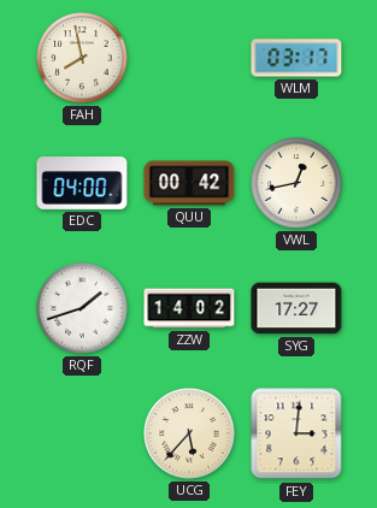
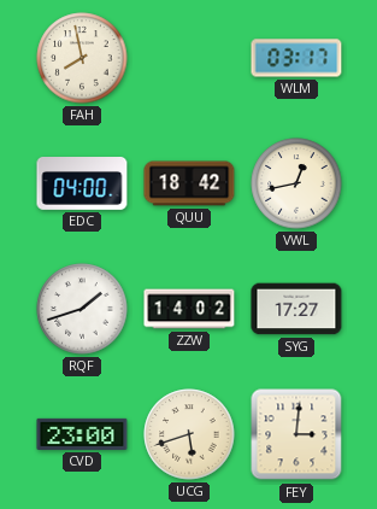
QUU: 00:42 -> 18:42
CVD: none -> 23:00
UCG: 5:37 -> 5:42
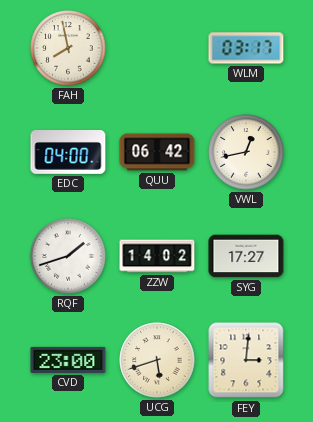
QUU: 18:42 -> 06:42
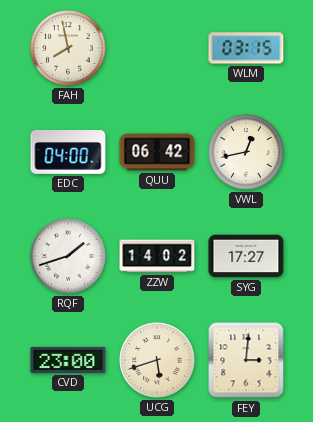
WLM: 03:17 -> 03:15
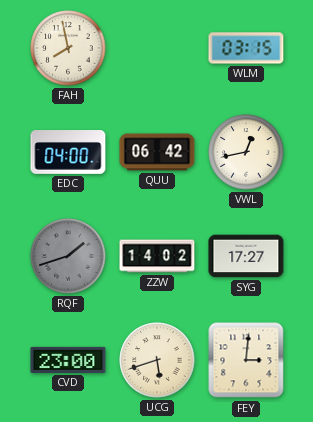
RQF dial: white -> grey
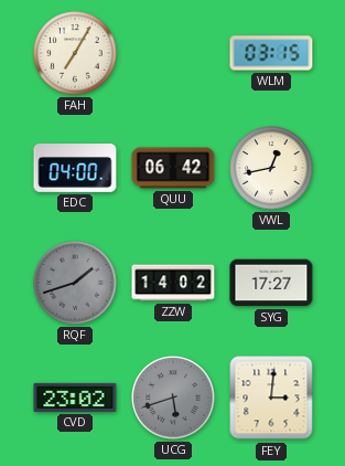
FAH: 7:58 -> 7:05
CVD: 23:00 -> 23:02
UCG dial: cream -> grey
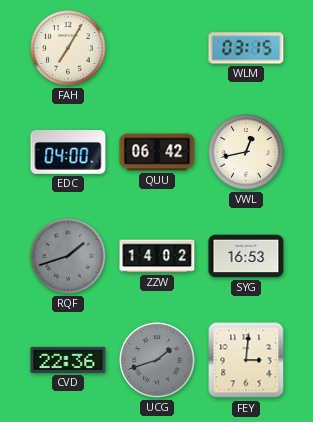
SYG: 17:27 -> 16:53
CVD: 23:02 -> 22:36
UCG: 5:42 -> 1:42
